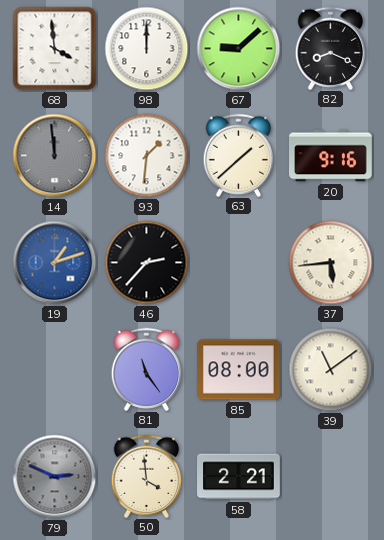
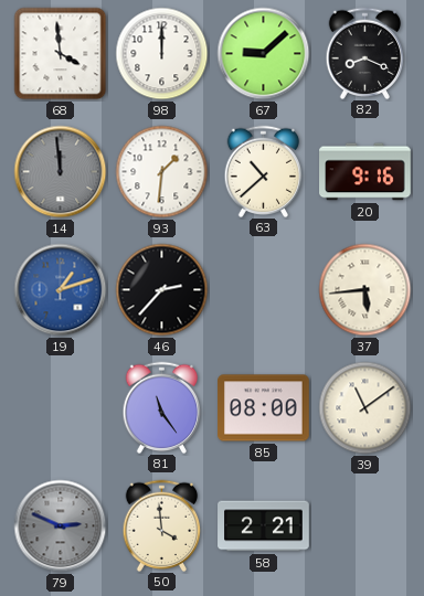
63: 1:38 -> 10:38
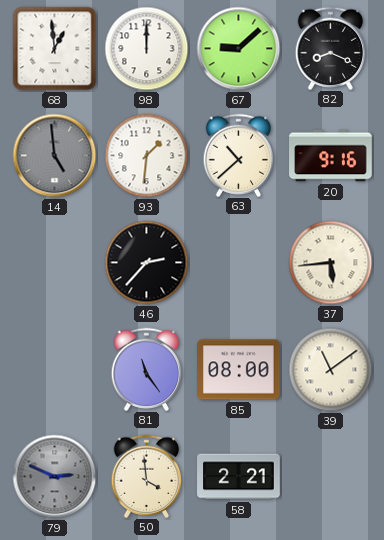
68: 3:59 -> 12:59
14: 11:59 -> 4:59
19: 1:12 -> none
